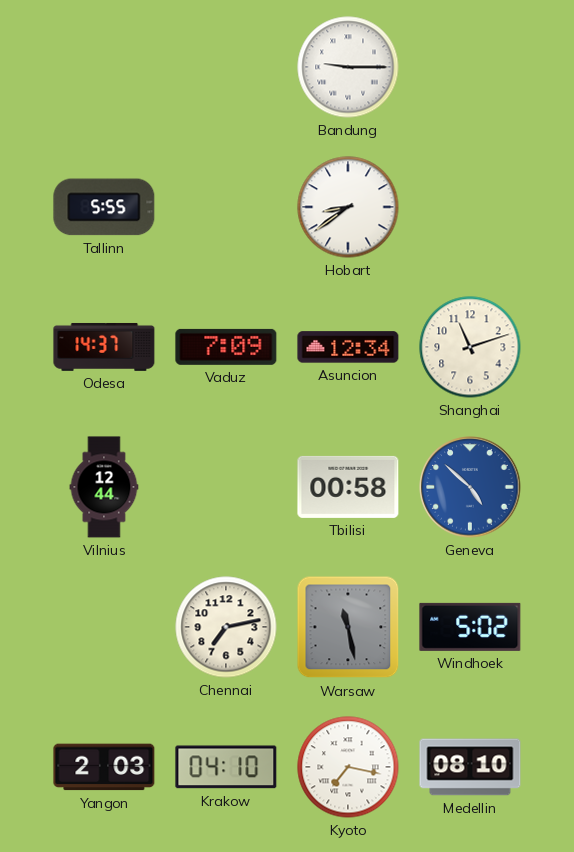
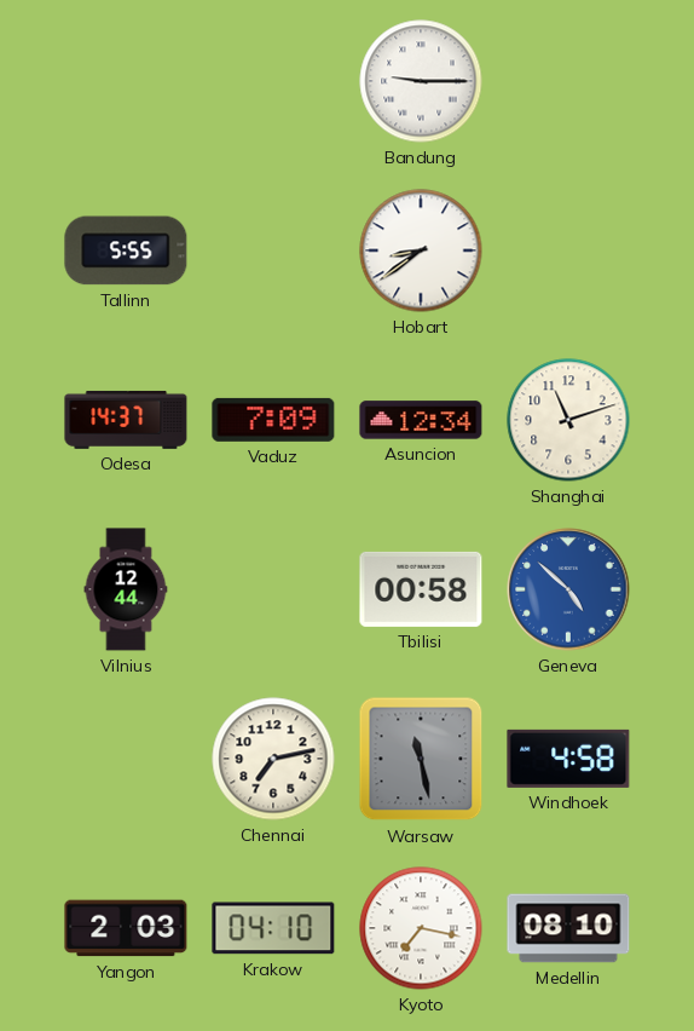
Windhoek: 5:02 -> 4:58
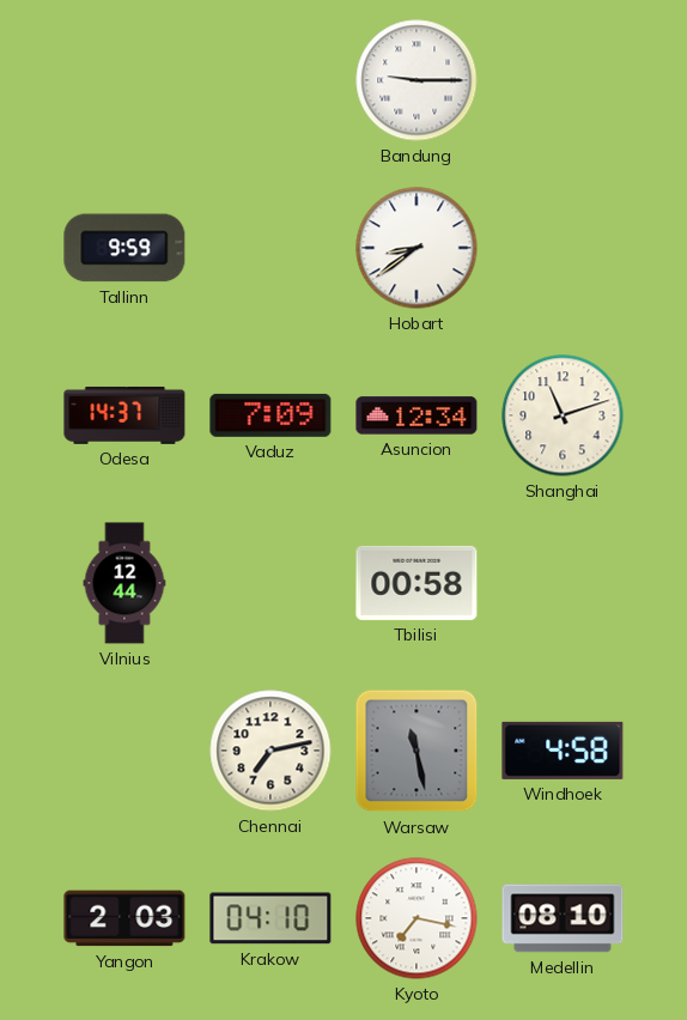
Tallinn: 5:55 -> 9:59
Geneva: 4:52 -> none
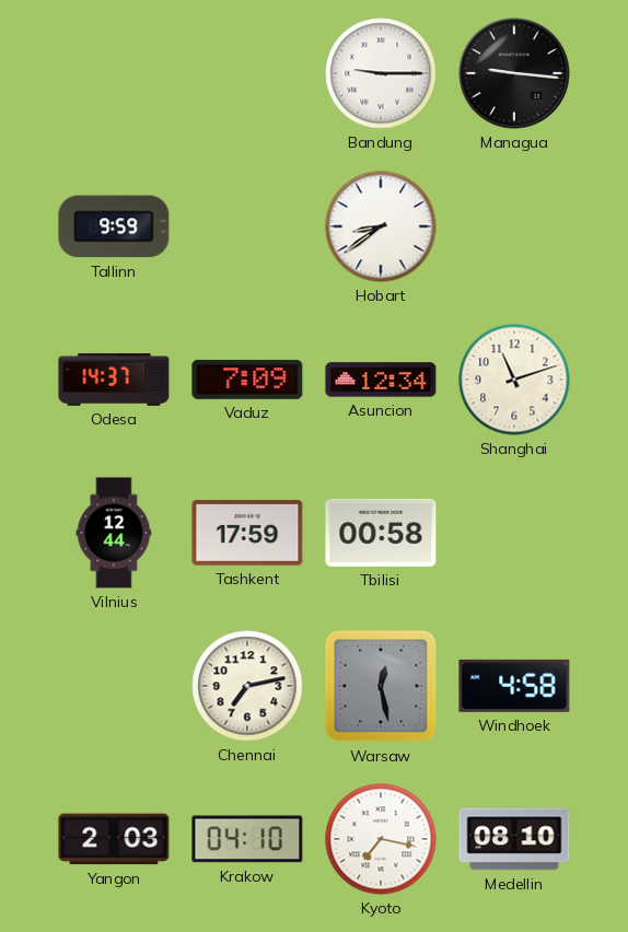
Managua: none -> 9:16
Tashkent: none -> 17:59
Warsaw: 11:28 -> 12:28
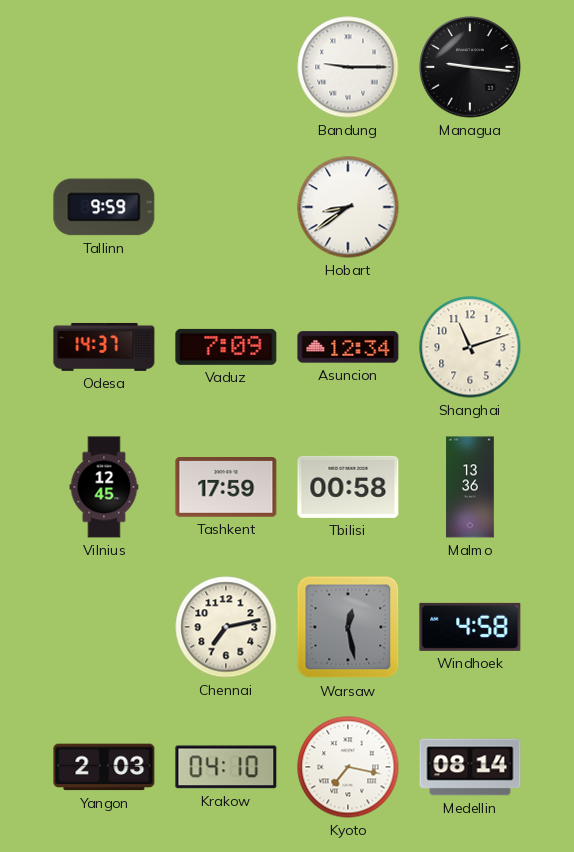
Vilnius: 12:44 -> 12:45
Malmo: none -> 13:36
Medellin: 08:10 -> 08:14
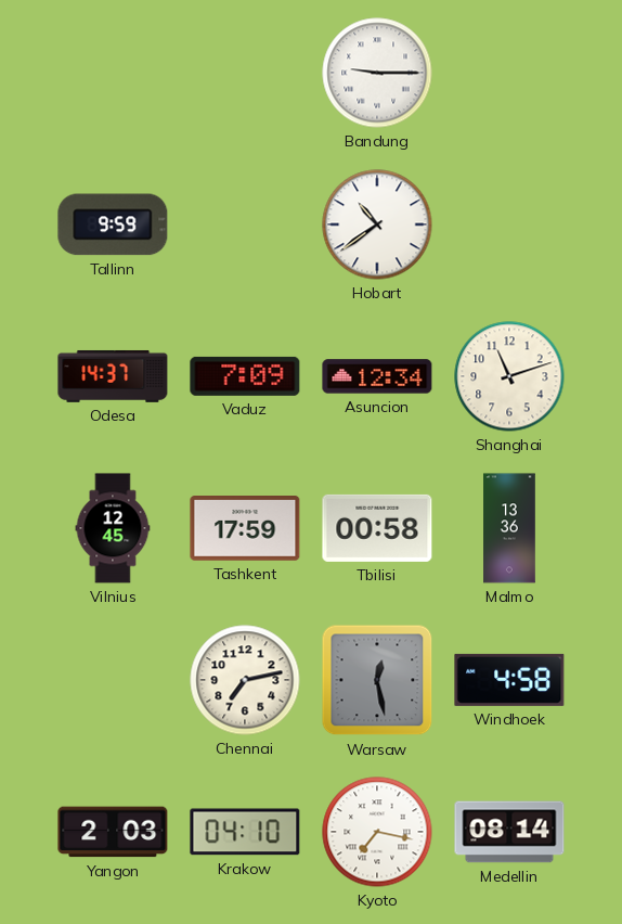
Managua: 9:16 -> none
Hobart: 8:39 -> 10:39
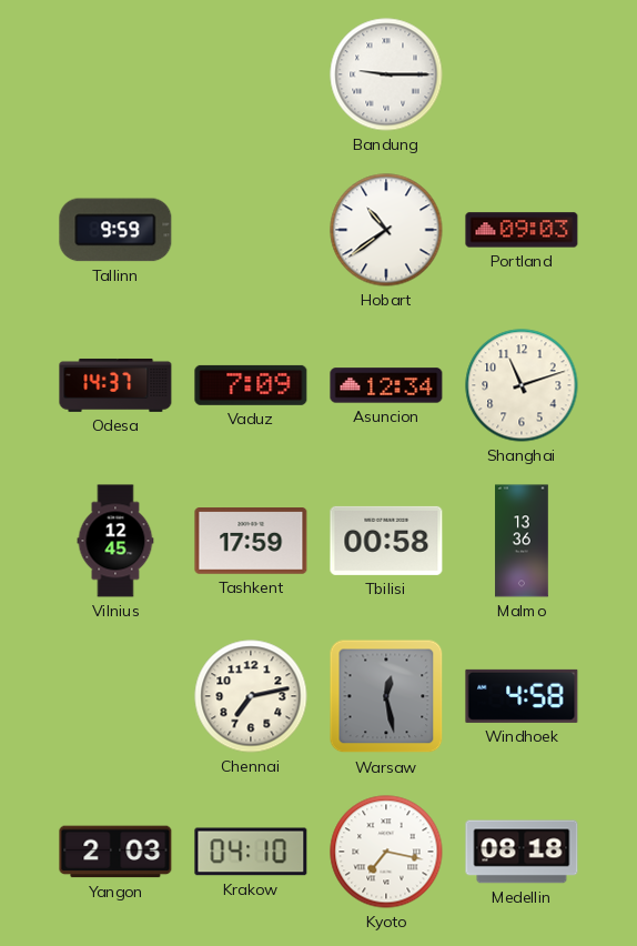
Portland: none -> 09:03
Medellin: 08:14 -> 08:18
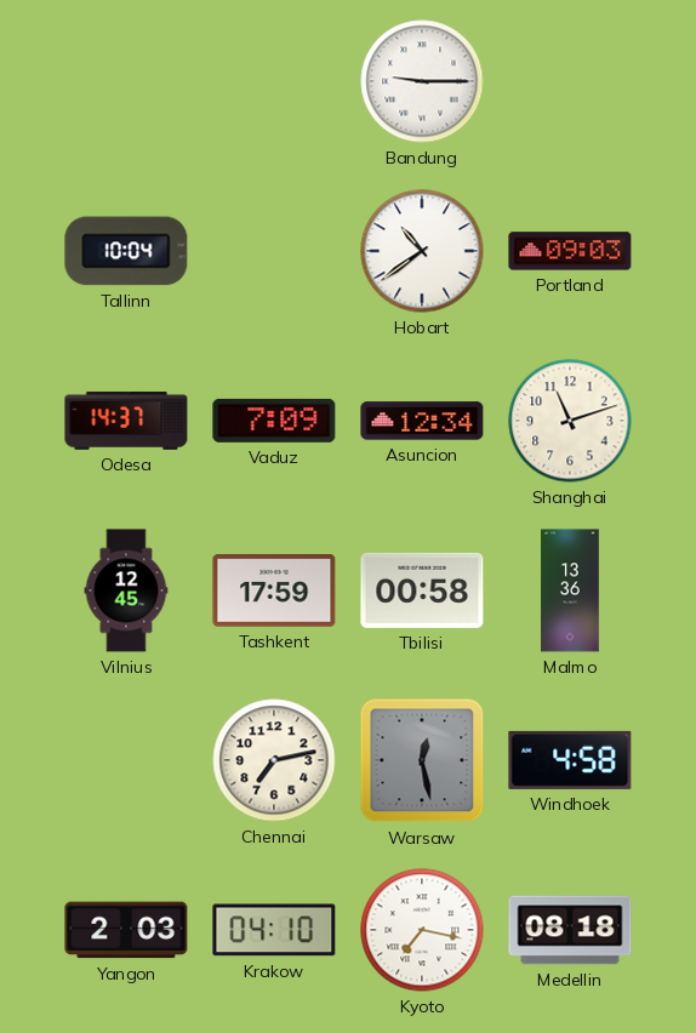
Tallinn: 9:59 -> 10:04
